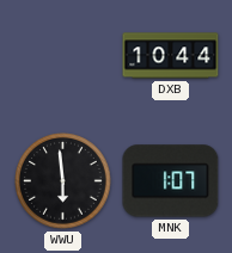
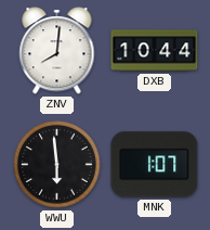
ZNV: none -> 8:01
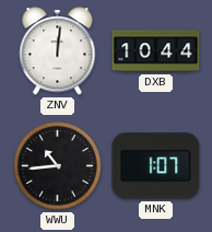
ZNV: 8:01 -> 12:01
WWU: 5:59 -> 10:44
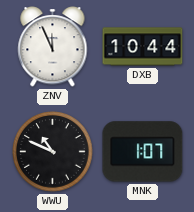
ZNV: 12:01 -> 11:56
WWU: 10:44 -> 10:49
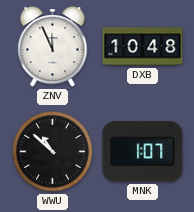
DXB: 10:44 -> 10:48
WWU: 10:49 -> 10:52
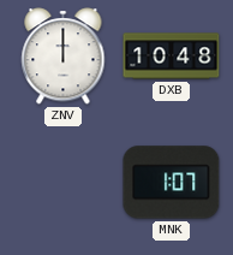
ZNV: 11:56 -> 12:00
WWU: 10:52 -> none
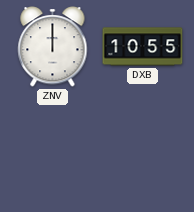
DXB: 10:48 -> 10:55
MNK: 1:07 -> none
